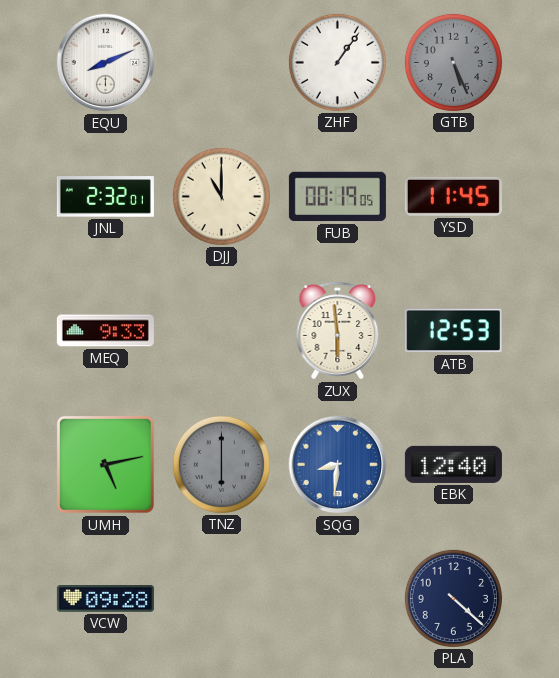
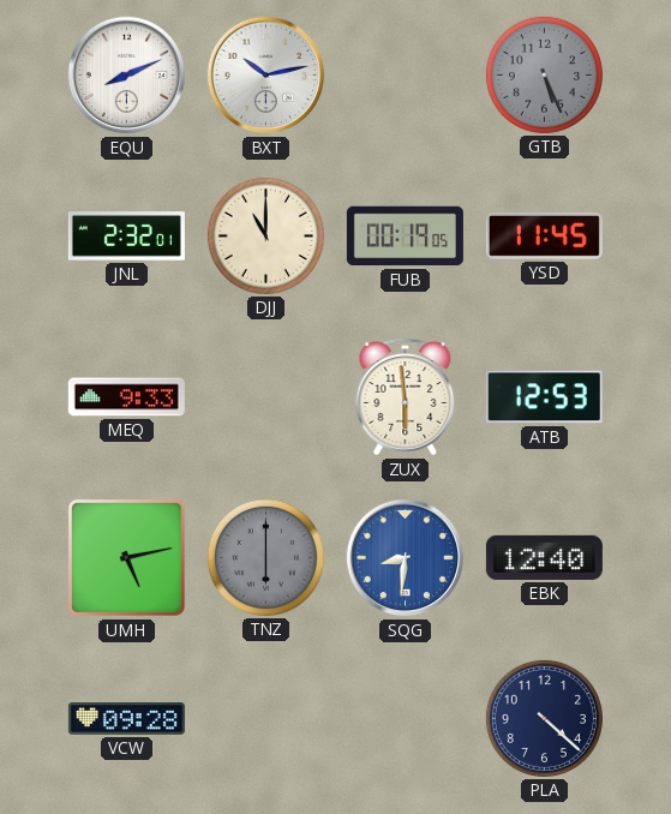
BXT: none -> 10:13
ZHF: 1:06 -> none
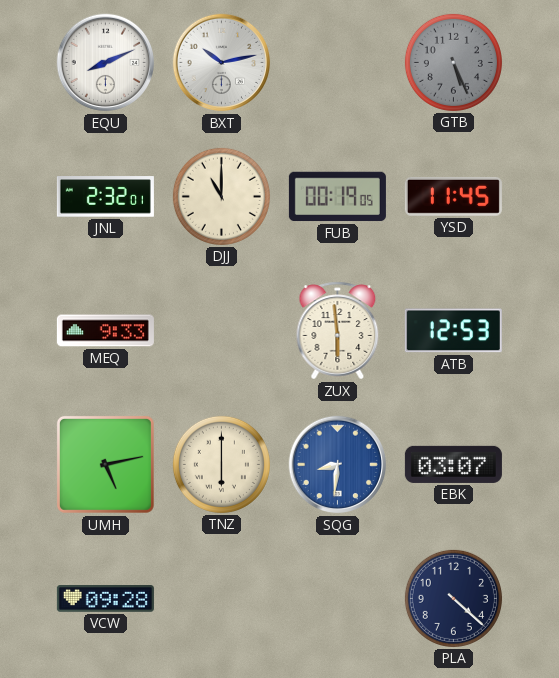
TNZ dial: grey -> cream
EBK: 12:40 -> 03:07
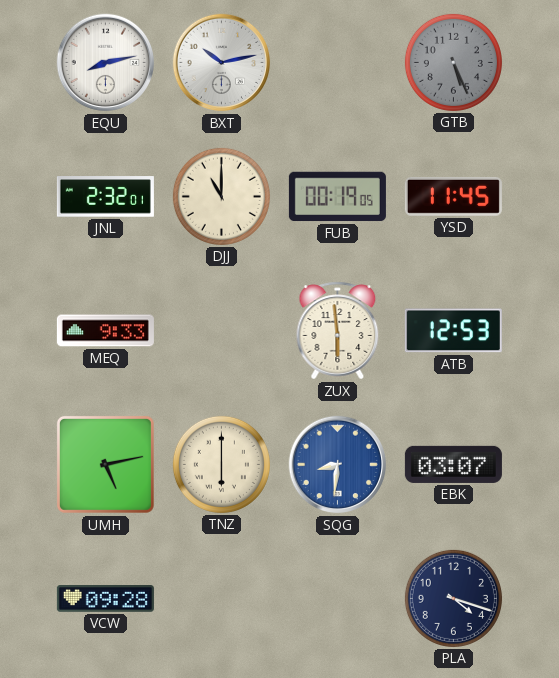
EQU: 8:11 -> 8:13
PLA: 4:22 -> 4:18
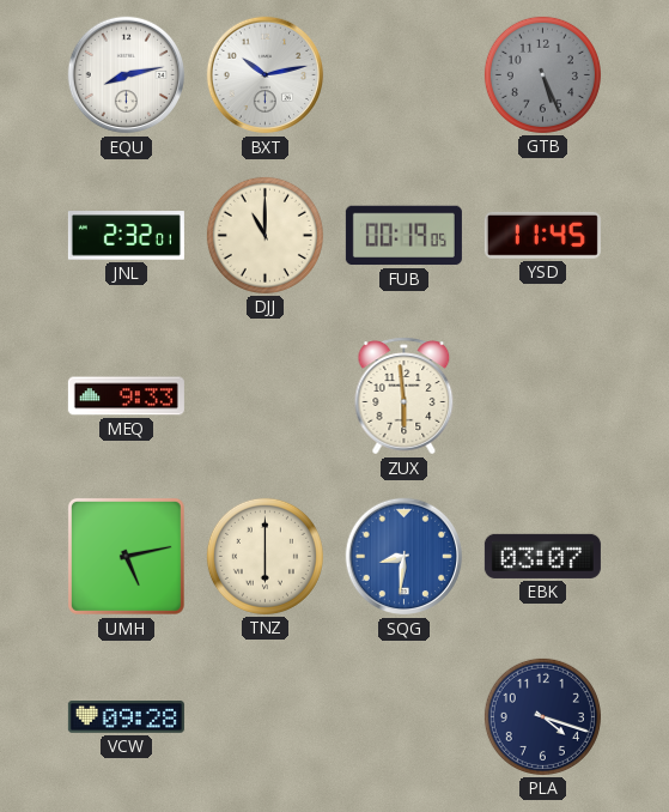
ATB: 12:53 -> none
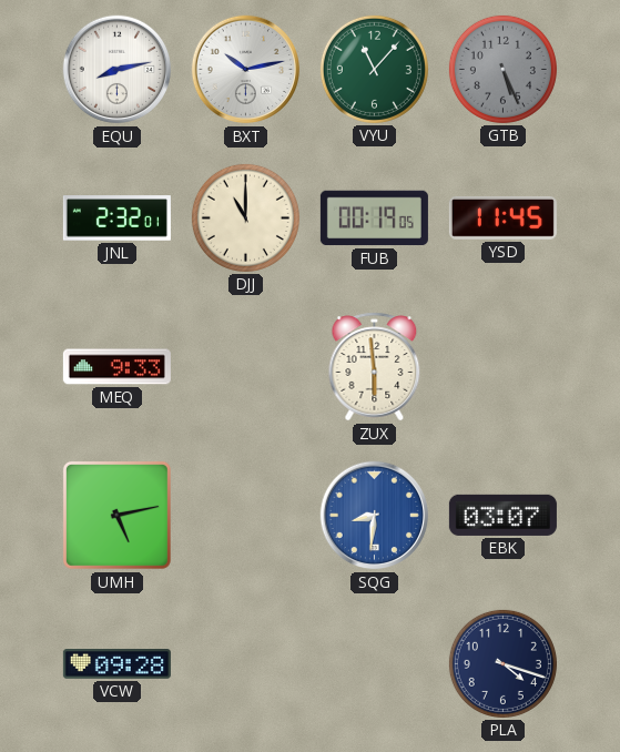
VYU: none -> 11:07
TNZ: 6:00 -> none
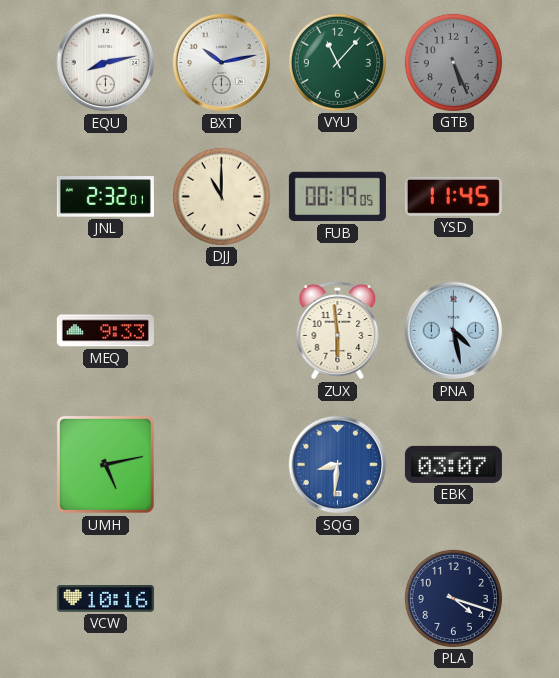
PNA: none -> 4:28
VCW: 09:28 -> 10:16
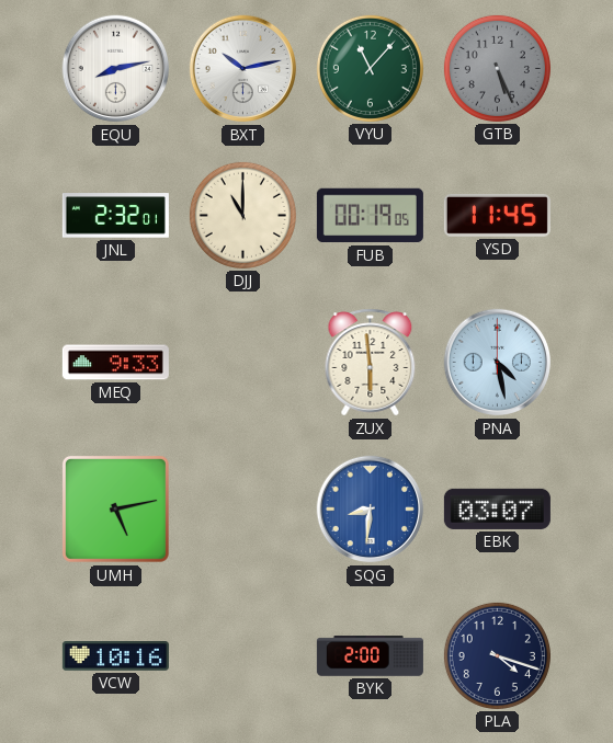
BYK: none -> 2:00
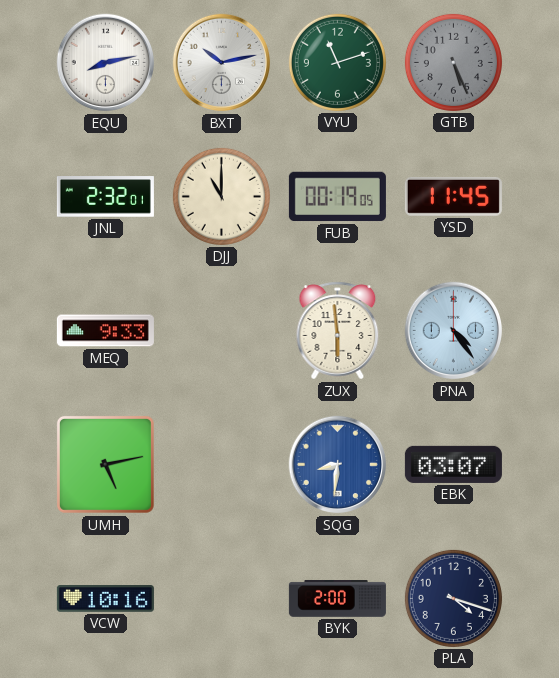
VYU: 11:07 -> 11:12
PNA: 4:28 -> 4:24
